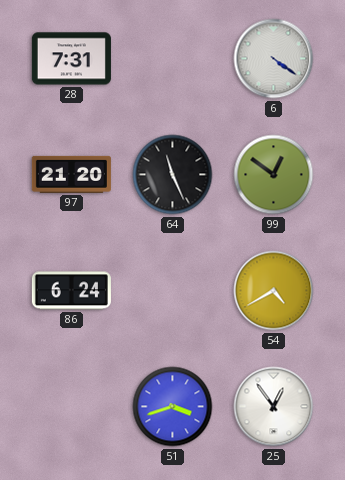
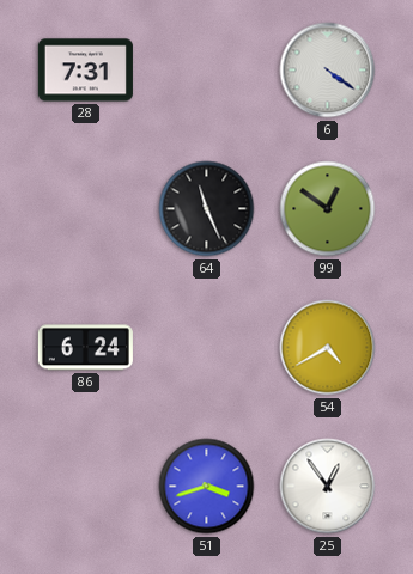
97: 21:20 -> none
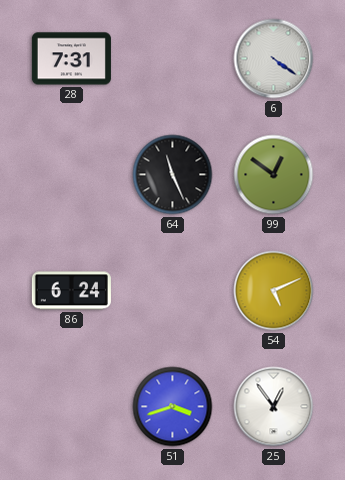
54: 4:40 -> 5:11
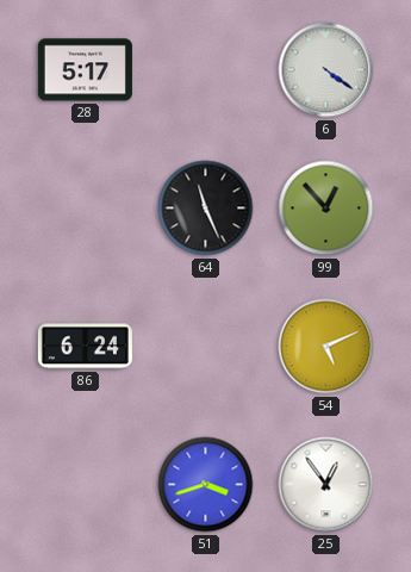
28: 7:31 -> 5:17
99: 12:51 -> 12:53
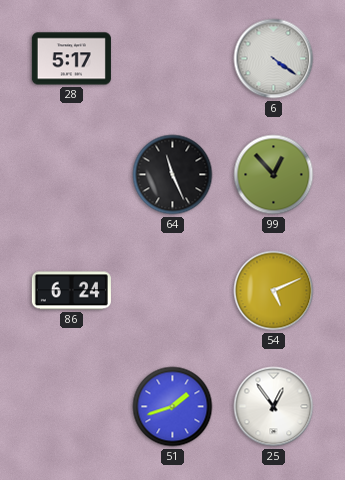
51: 3:42 -> 1:42
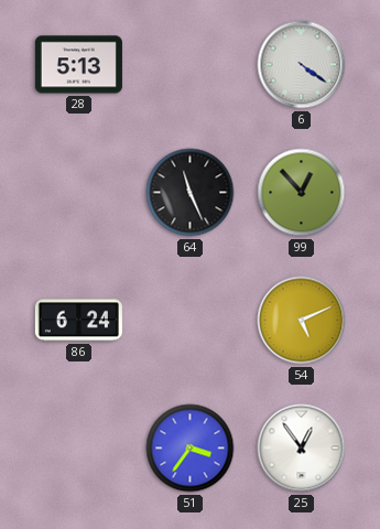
28: 5:17 -> 5:13
51: 1:42 -> 3:36
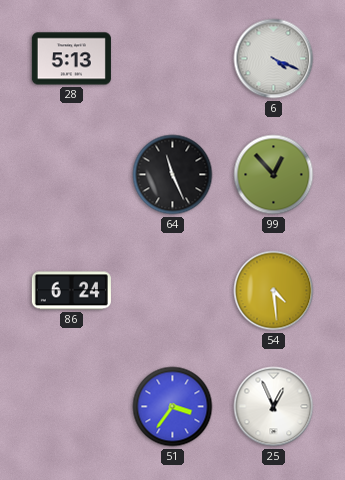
6: 4:21 -> 4:19
54: 5:11 -> 4:29
25: 12:54 -> 12:56
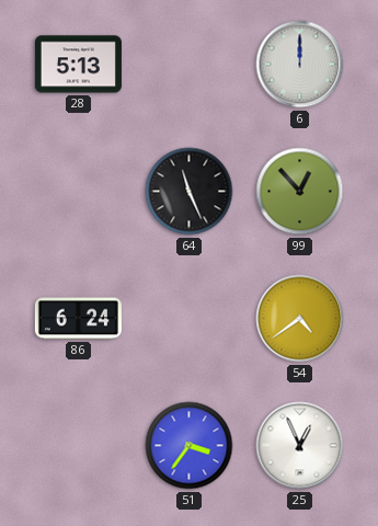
6: 4:19 -> 12:00
54: 4:29 -> 4:39
